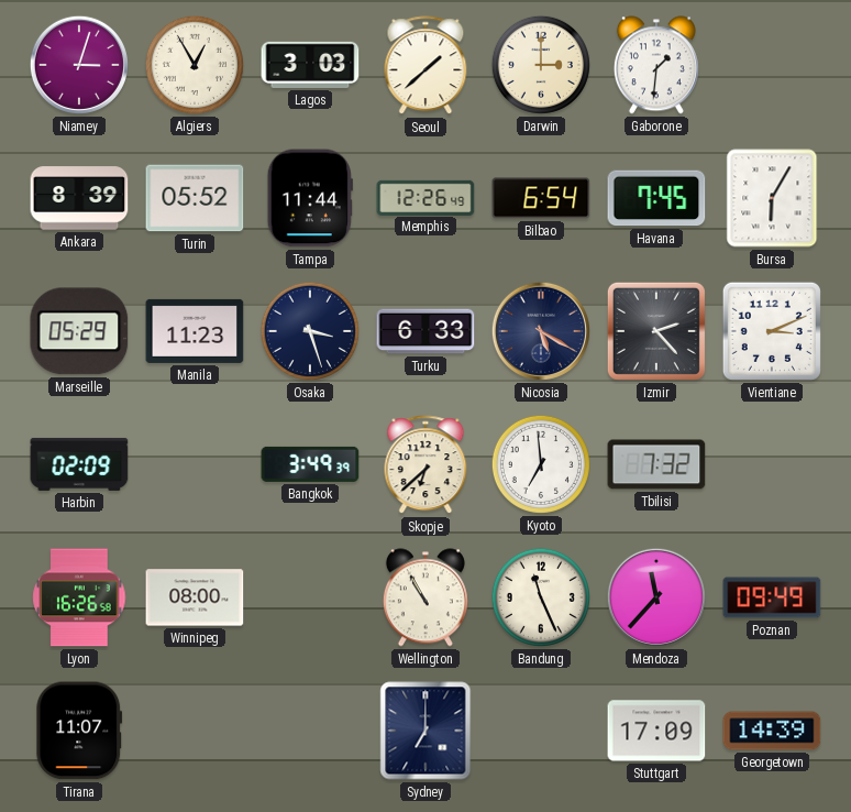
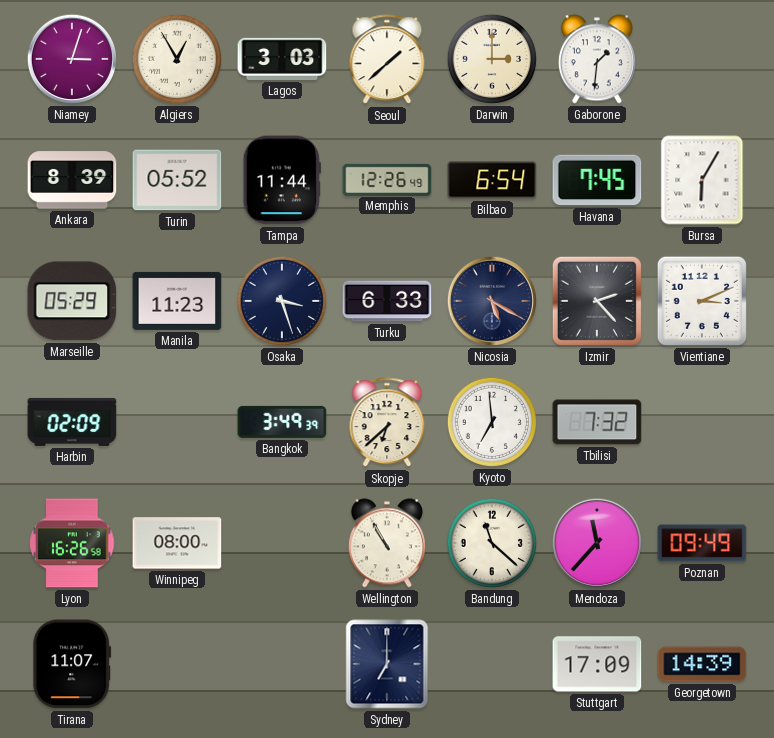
Bandung: 11:26 -> 11:22
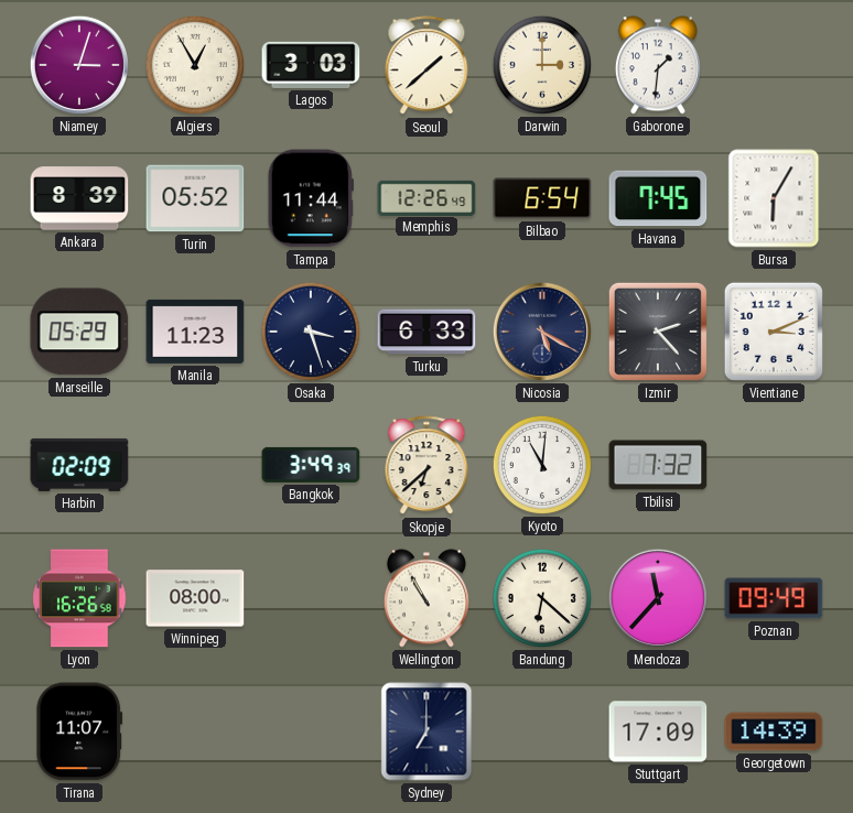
Kyoto: 6:59 -> 11:01
Bandung: 11:22 -> 6:22
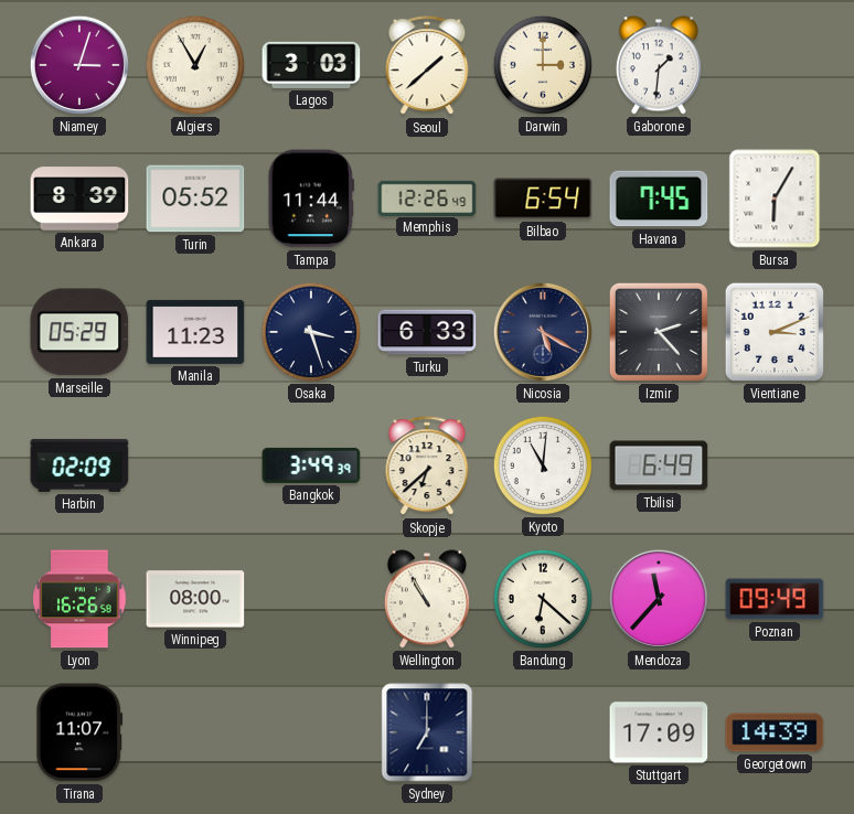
Tbilisi: 7:32 -> 6:49
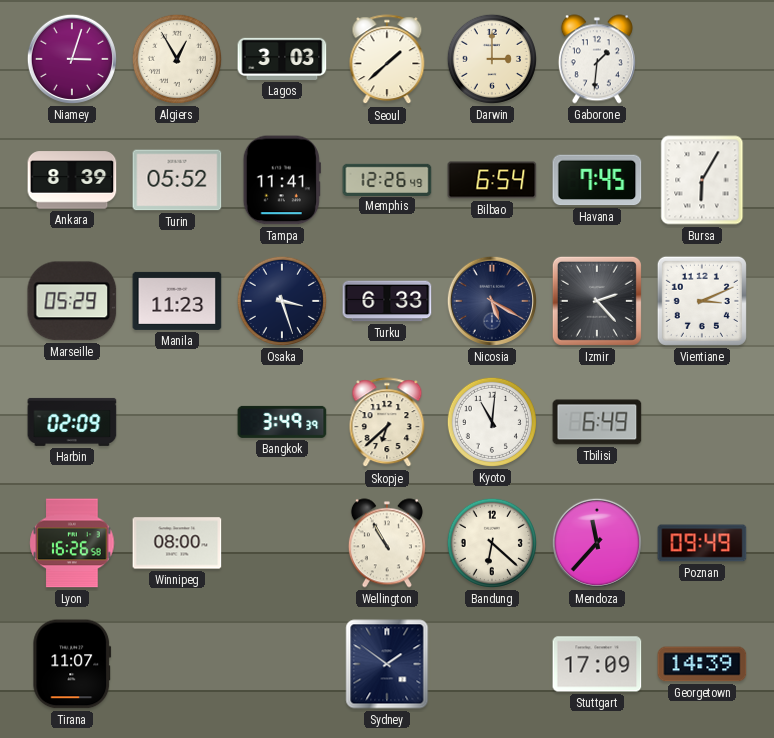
Tampa: 11:44 -> 11:41
Sydney: 7:00 -> 1:51
